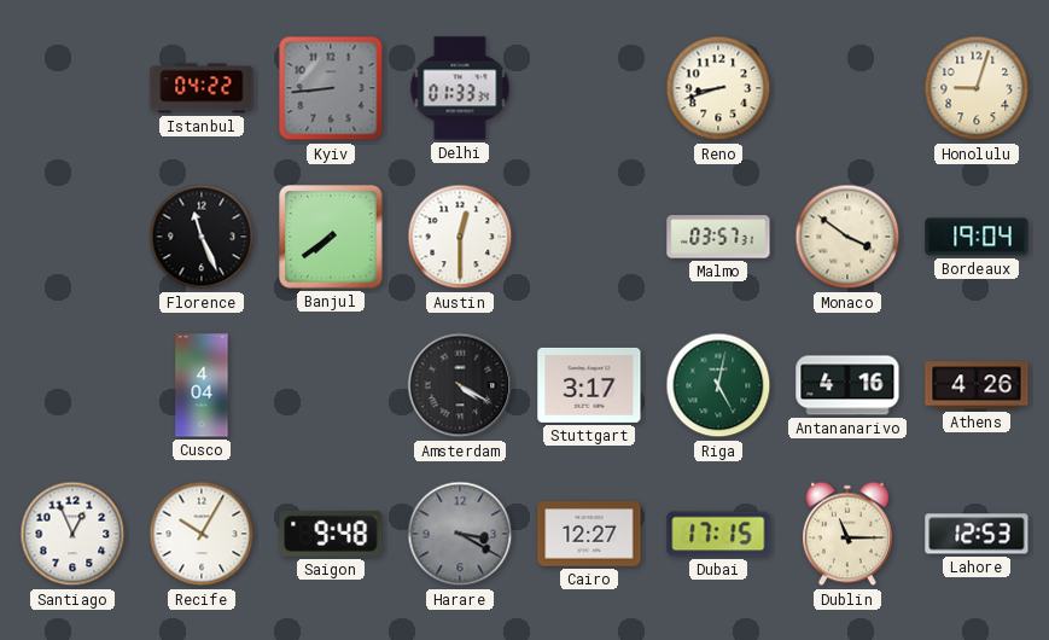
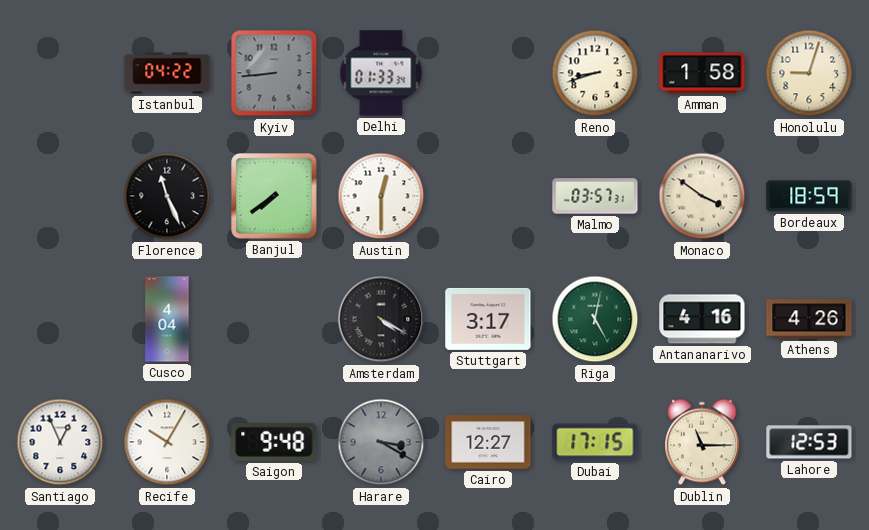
Amman: none -> 1:58
Bordeaux: 19:04 -> 18:59
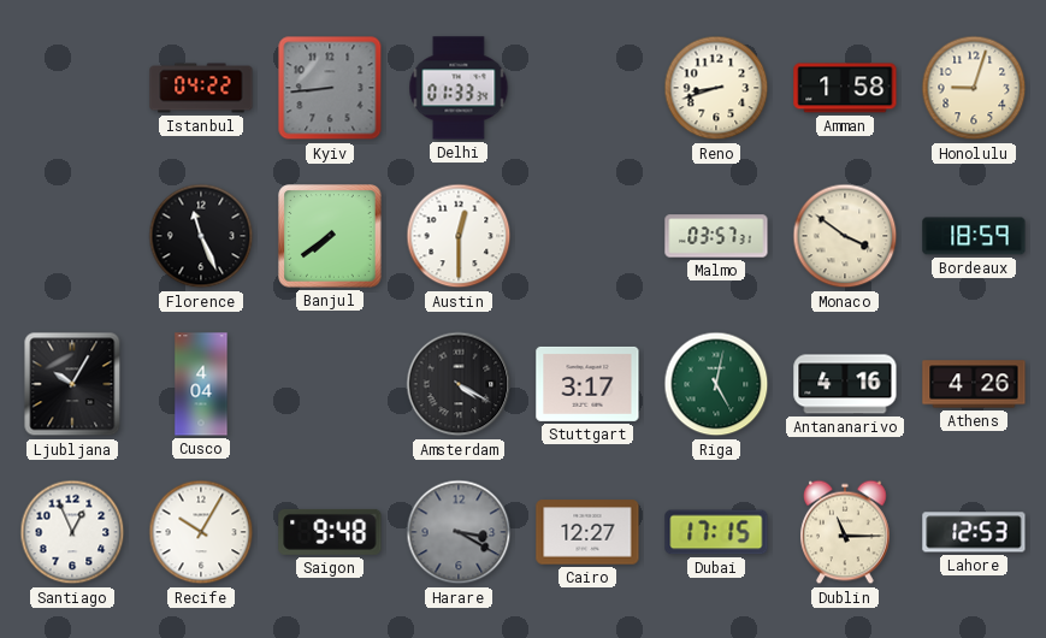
Ljubljana: none -> 10:05
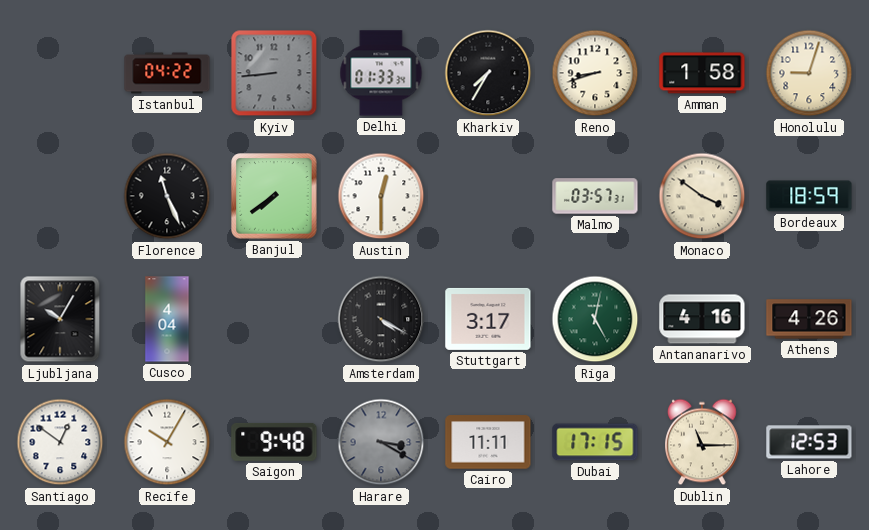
Kharkiv: none -> 7:35
Santiago: 12:56 -> 12:51
Cairo: 12:27 -> 11:11
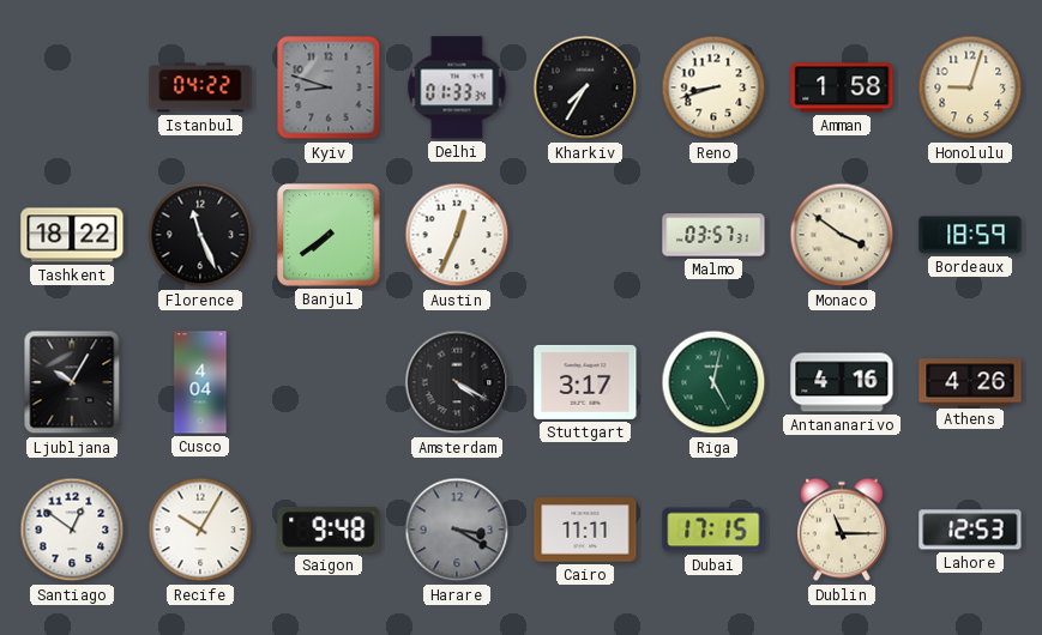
Kyiv: 8:44 -> 8:48
Tashkent: none -> 18:22
Austin: 12:30 -> 12:34
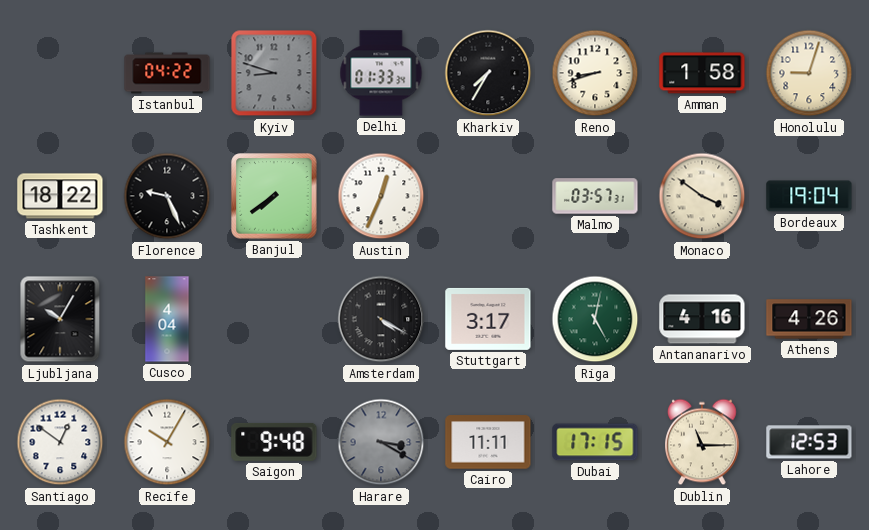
Florence: 11:26 -> 9:26
Bordeaux: 18:59 -> 19:04
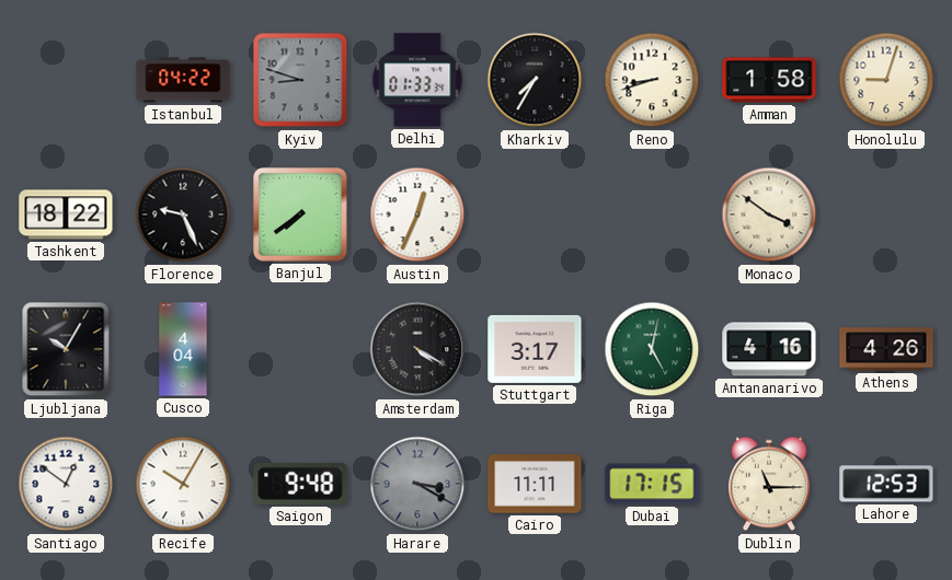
Malmo: 03:57 -> none
Bordeaux: 19:04 -> none
